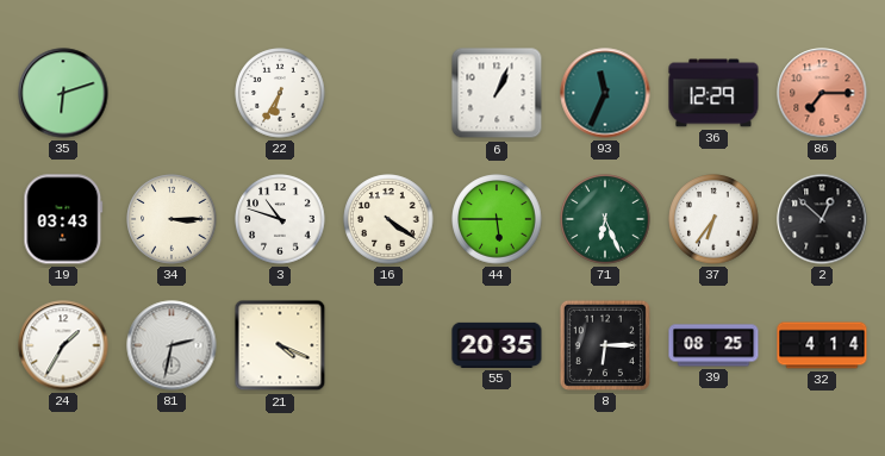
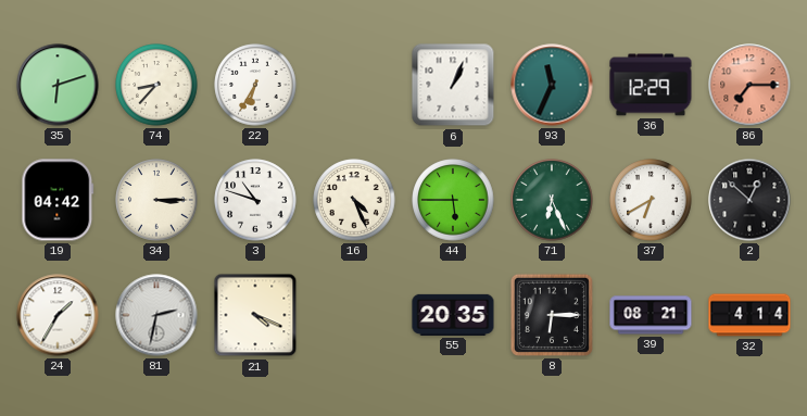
74: none -> 8:37
19: 03:43 -> 04:42
16: 4:21 -> 4:26
37: 6:36 -> 6:40
39: 08:25 -> 08:21
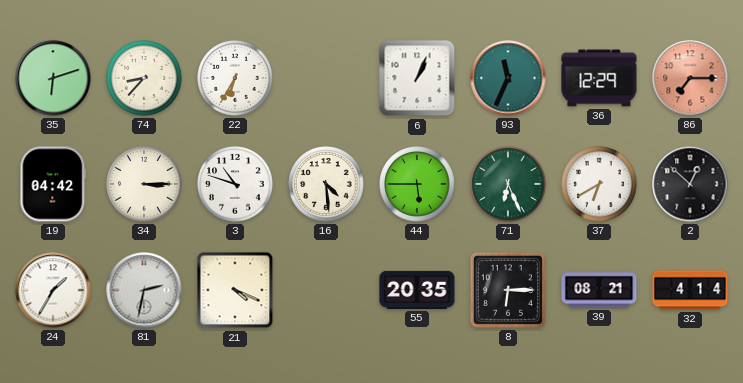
16: 4:26 -> 4:29
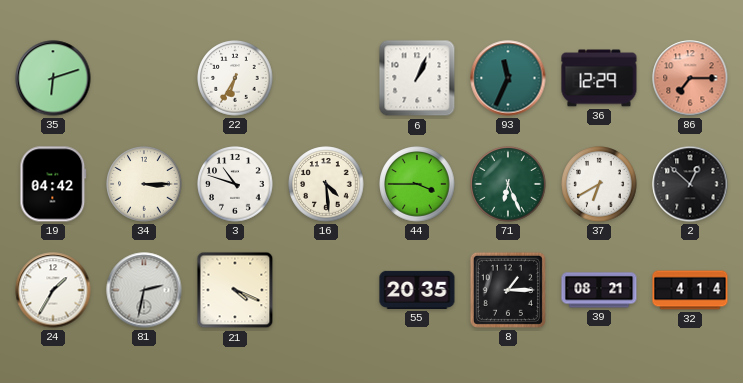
74: 8:37 -> none
44: 5:45 -> 3:45
8: 6:15 -> 1:15
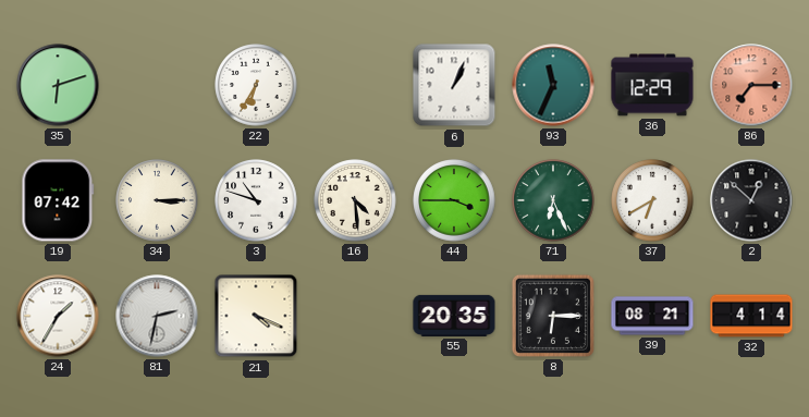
19: 04:42 -> 07:42
8: 1:15 -> 6:15
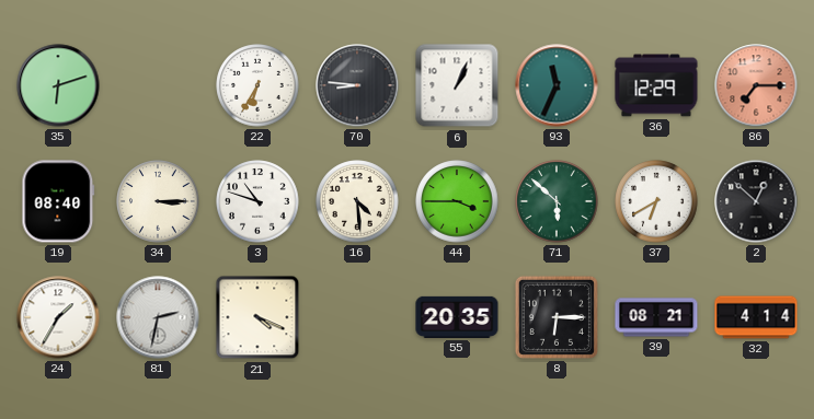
70: none -> 8:46
19: 07:42 -> 08:40
71: 6:26 -> 5:52
